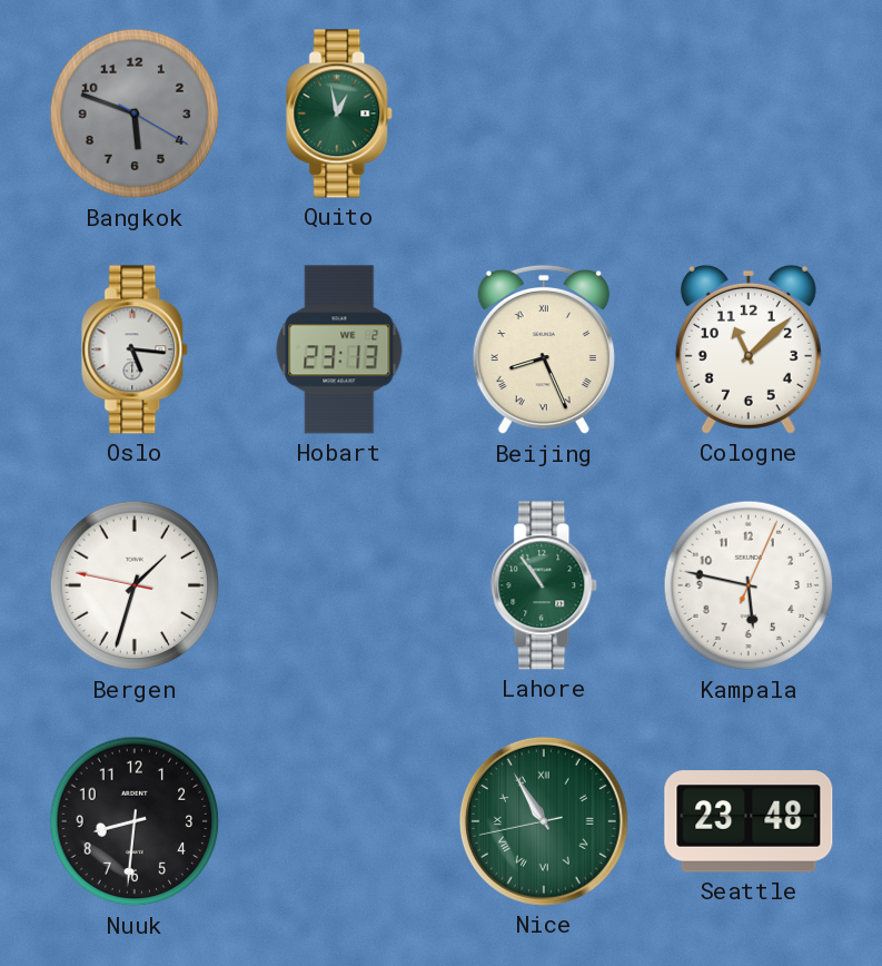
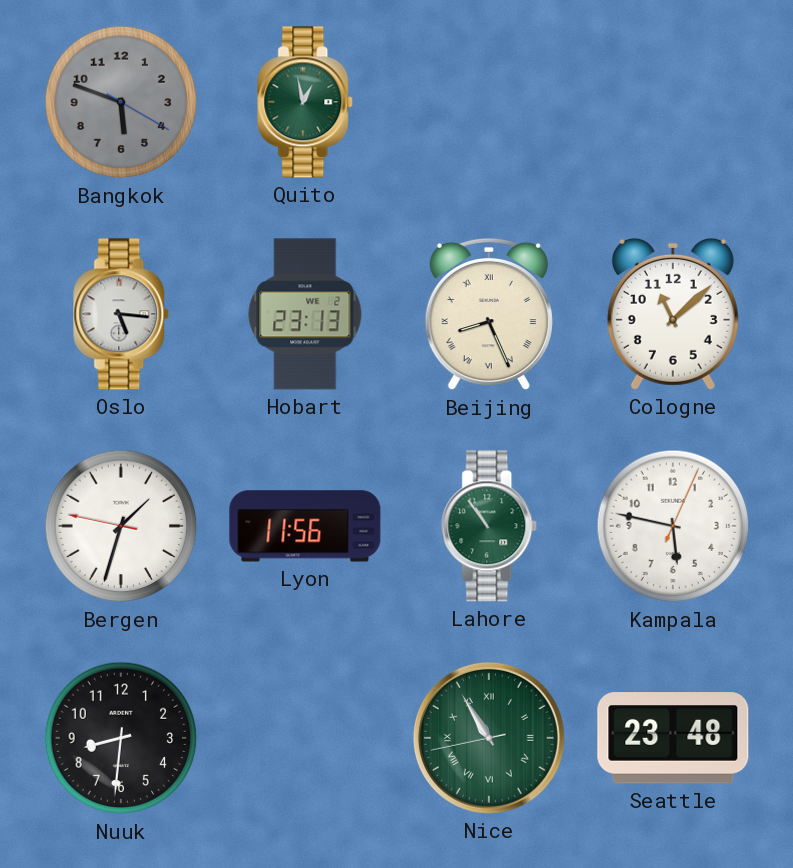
Lyon: none -> 11:56
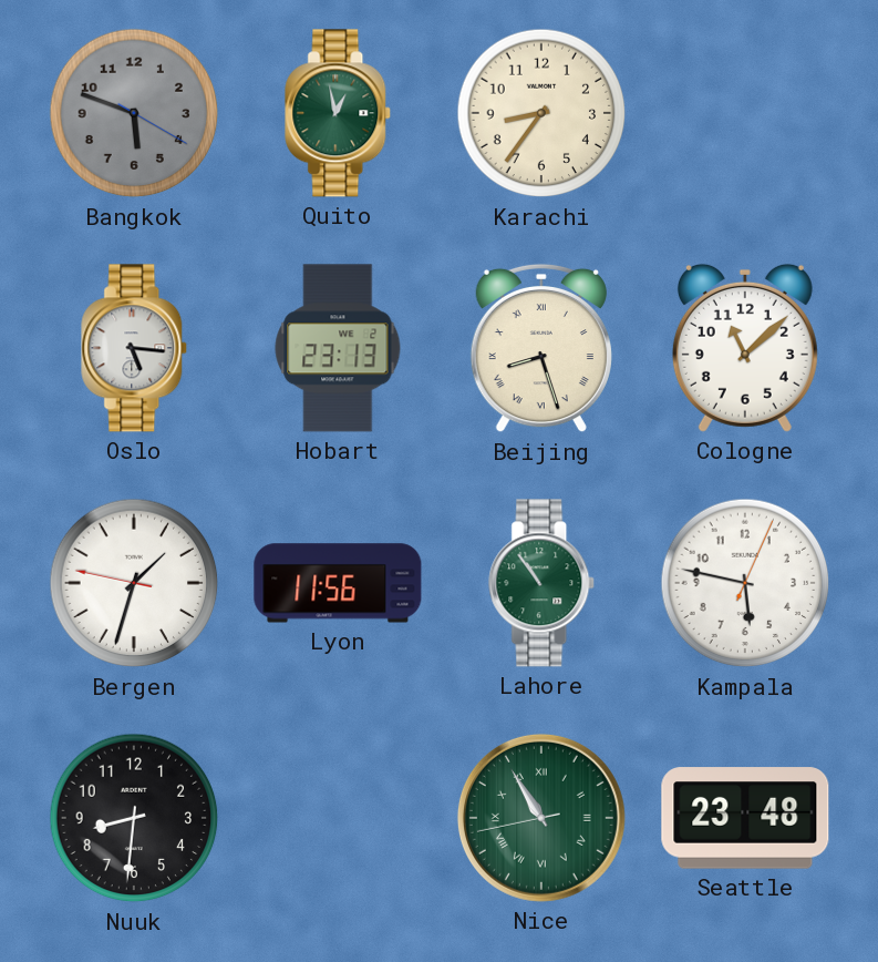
Karachi: none -> 8:36
Beijing: 8:26 -> 8:27
